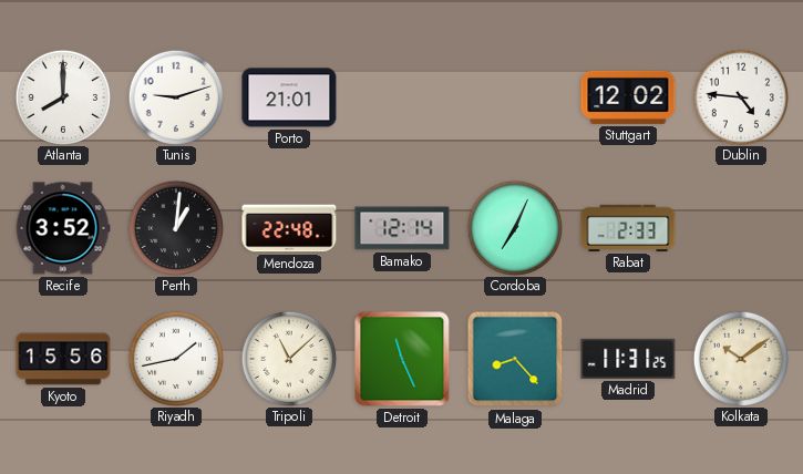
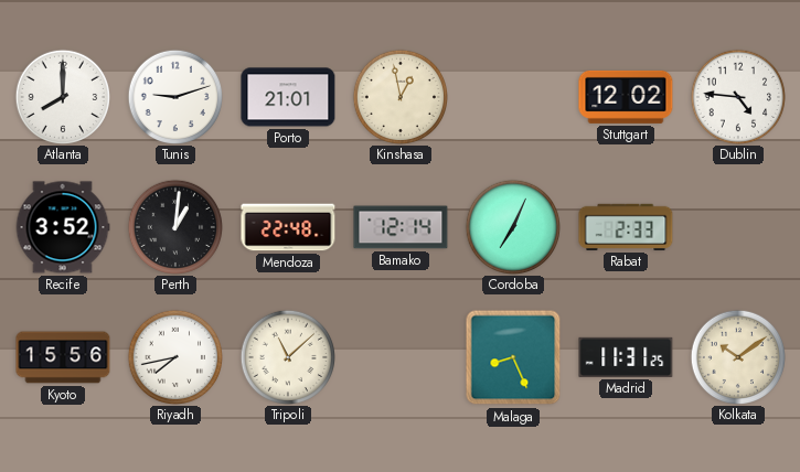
Kinshasa: none -> 12:58
Riyadh: 1:43 -> 7:43
Detroit: 11:26 -> none
Malaga: 8:23 -> 8:26
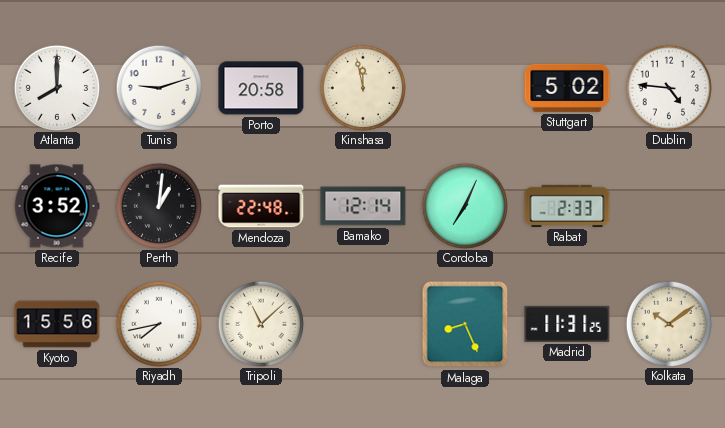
Porto: 21:01 -> 20:58
Kinshasa: 12:58 -> 11:58
Stuttgart: 12:02 -> 5:02
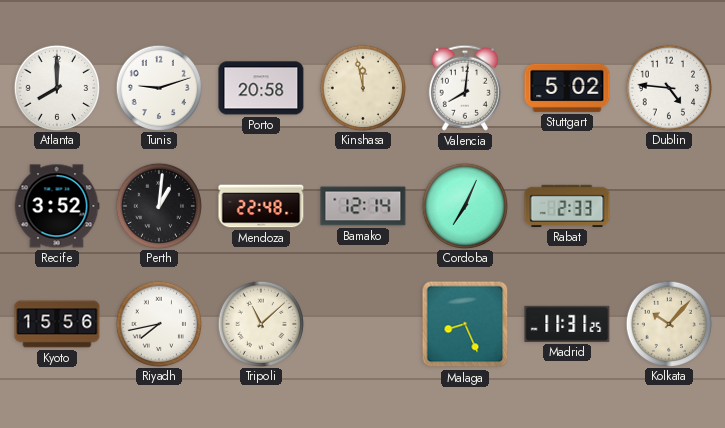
Valencia: none -> 8:01
Kolkata: 10:09 -> 10:07
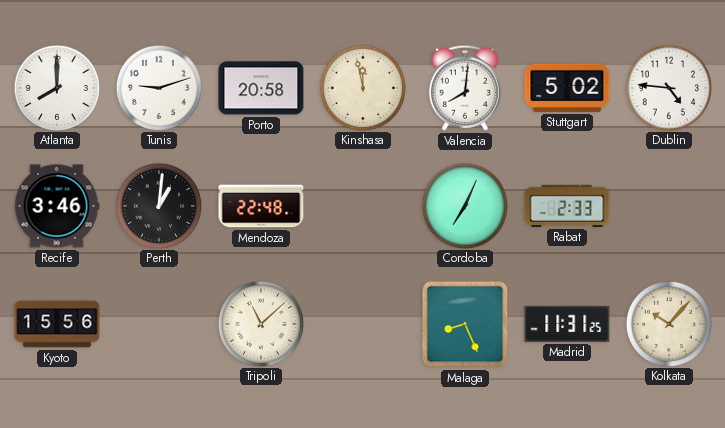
Recife: 3:52 -> 3:46
Bamako: 12:14 -> none
Riyadh: 7:43 -> none
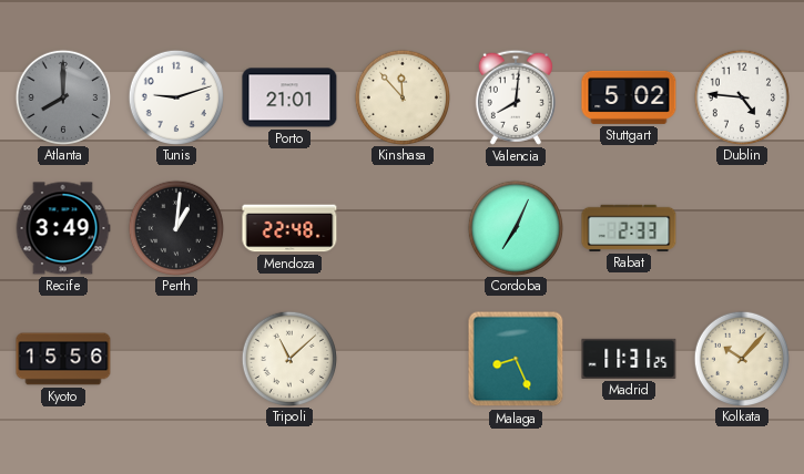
Atlanta dial: white -> grey
Porto: 20:58 -> 21:01
Kinshasa: 11:58 -> 11:53
Recife: 3:46 -> 3:49
